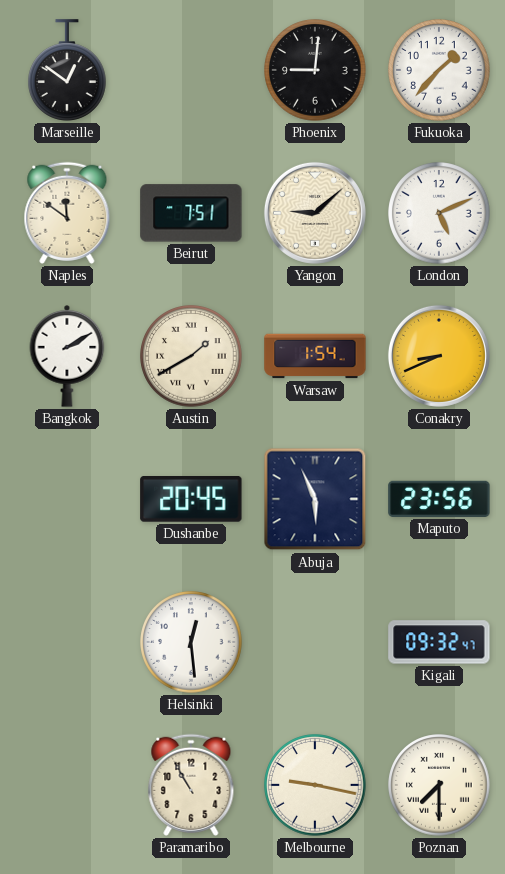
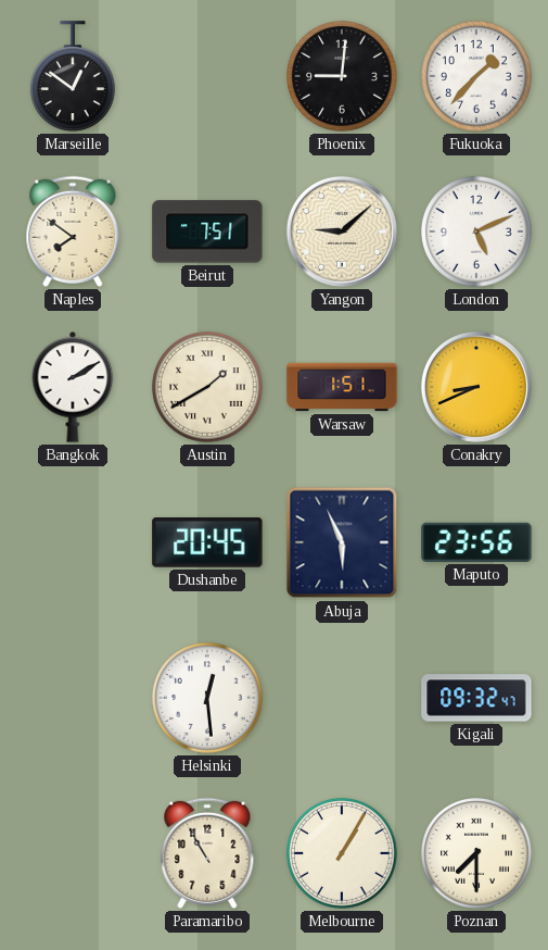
Naples: 11:51 -> 7:51
Warsaw: 1:54 -> 1:51
Melbourne: 9:17 -> 1:05
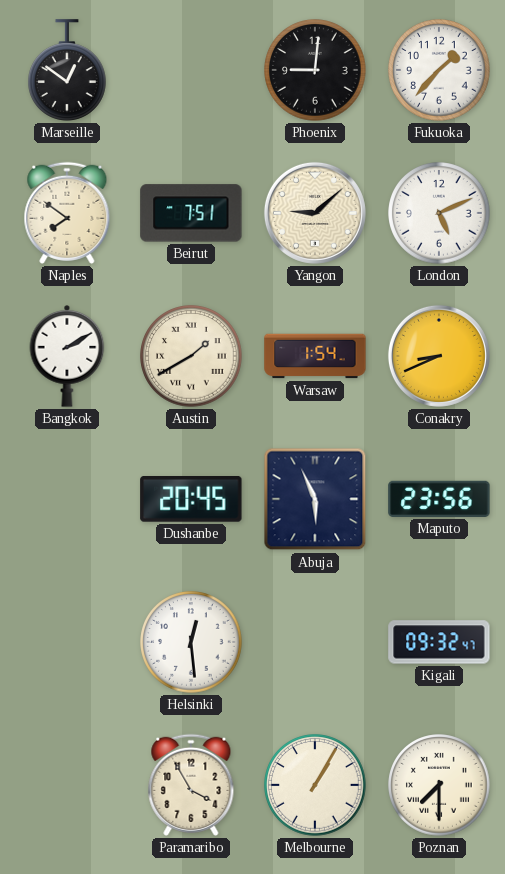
Warsaw: 1:51 -> 1:54
Paramaribo: 10:55 -> 3:55
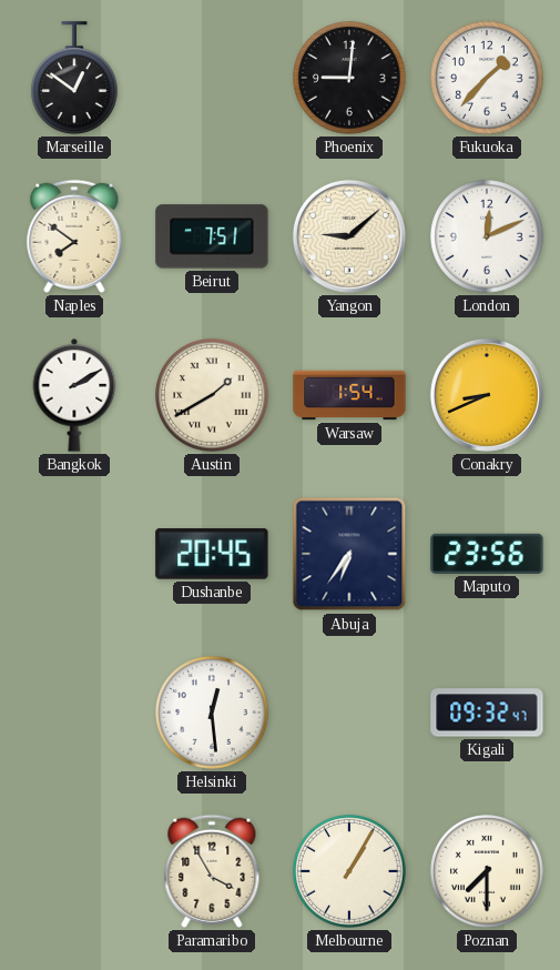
London: 5:11 -> 12:11
Abuja: 5:56 -> 6:36
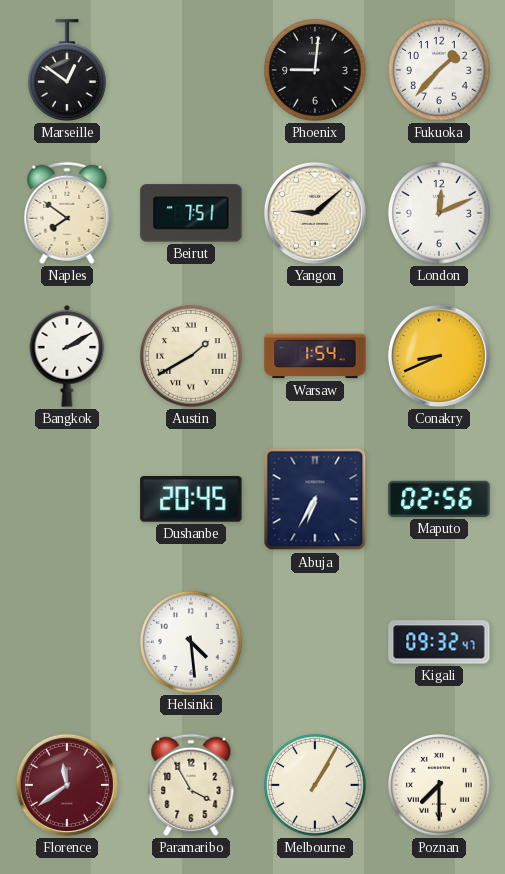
Abuja: 6:36 -> 6:35
Maputo: 23:56 -> 02:56
Helsinki: 12:29 -> 4:29
Florence: none -> 11:39
